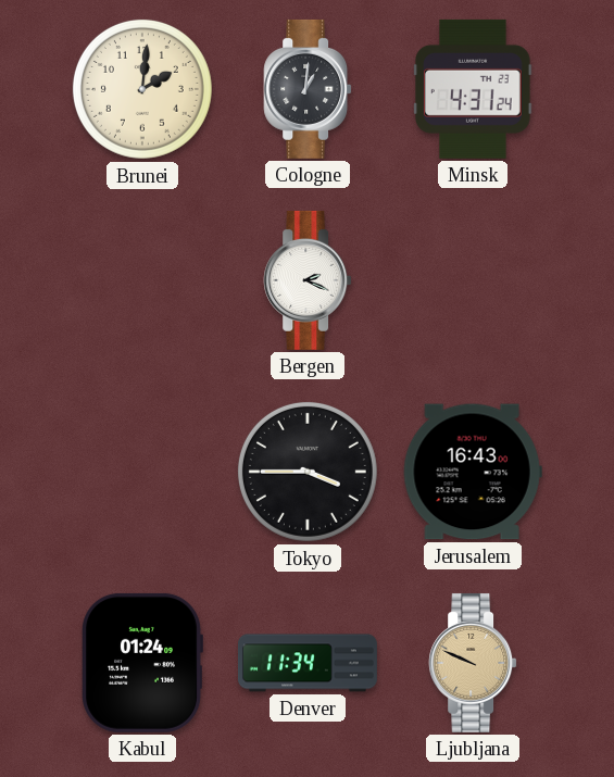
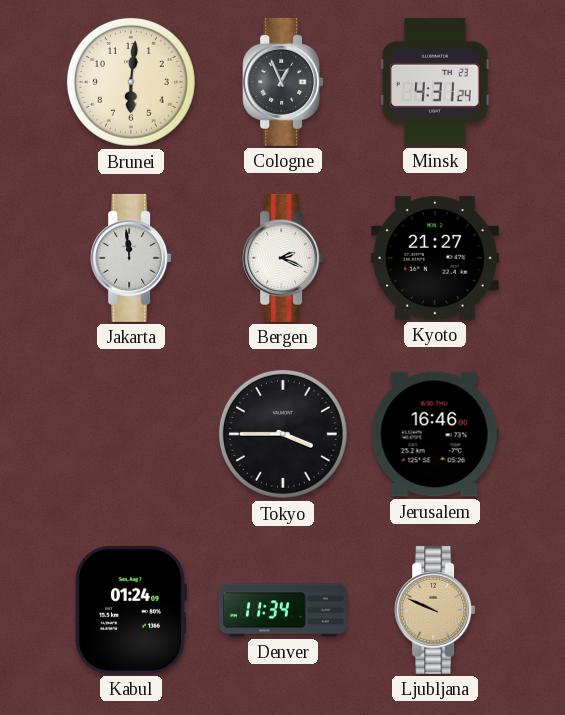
Brunei: 2:01 -> 6:01
Cologne: 1:01 -> 12:56
Jakarta: none -> 11:59
Kyoto: none -> 21:27
Jerusalem: 16:43 -> 16:46
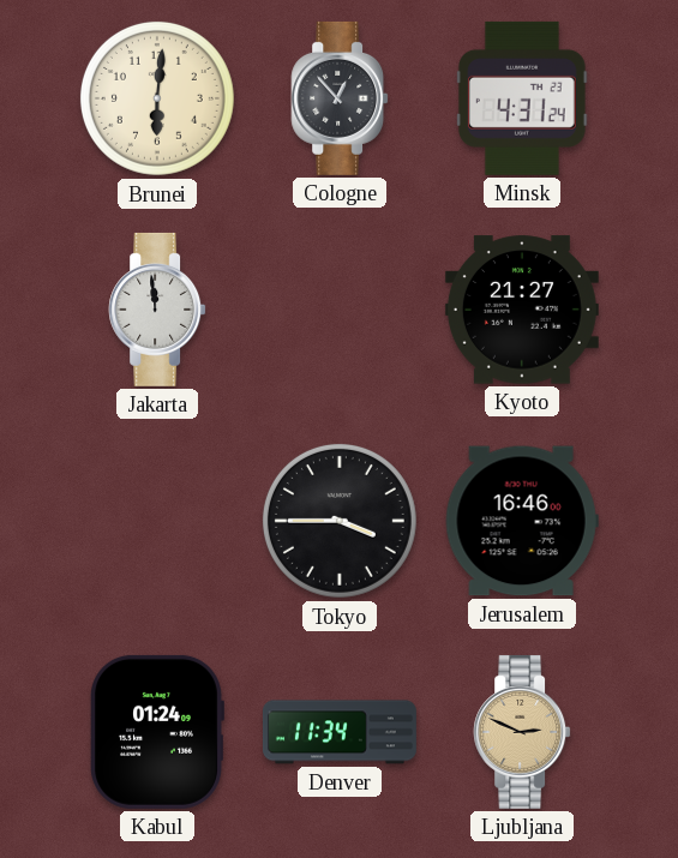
Cologne: 12:56 -> 12:53
Bergen: 2:19 -> none
Ljubljana: 9:49 -> 2:49
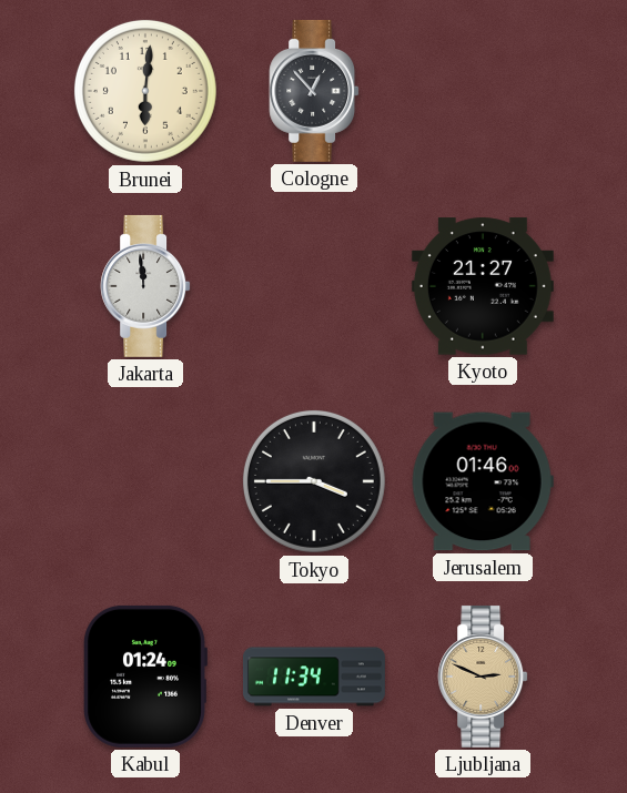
Minsk: 4:31 -> none
Jerusalem: 16:46 -> 01:46
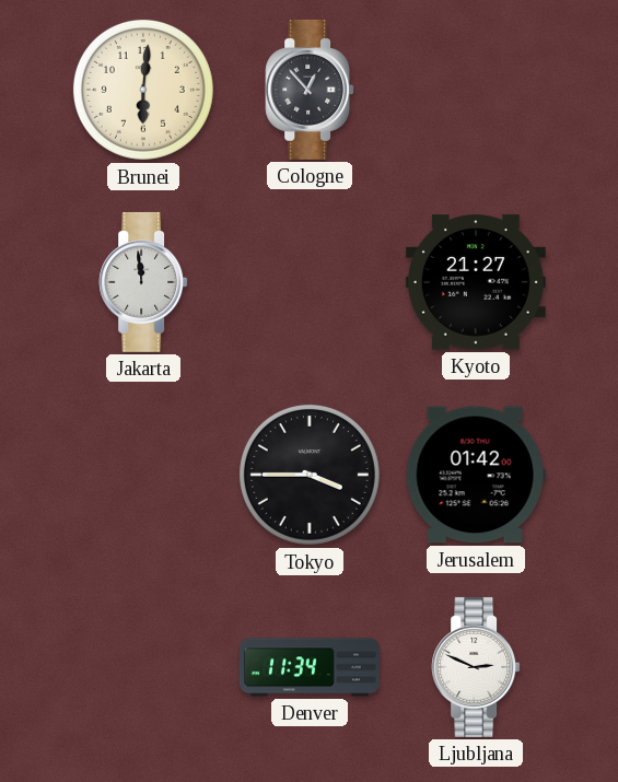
Jerusalem: 01:46 -> 01:42
Kabul: 01:24 -> none
Ljubljana dial: champagne -> white
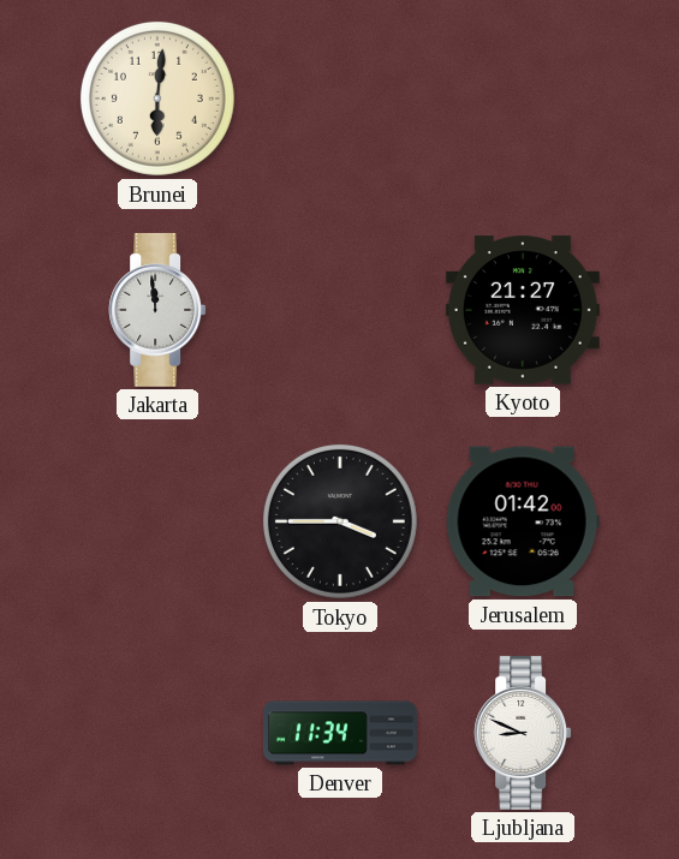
Cologne: 12:53 -> none
Ljubljana: 2:49 -> 8:49
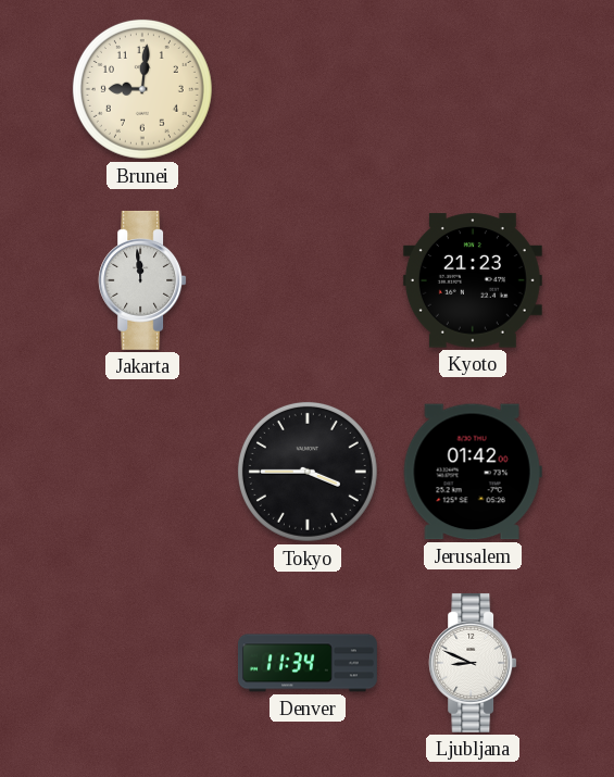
Brunei: 6:01 -> 9:01
Kyoto: 21:27 -> 21:23
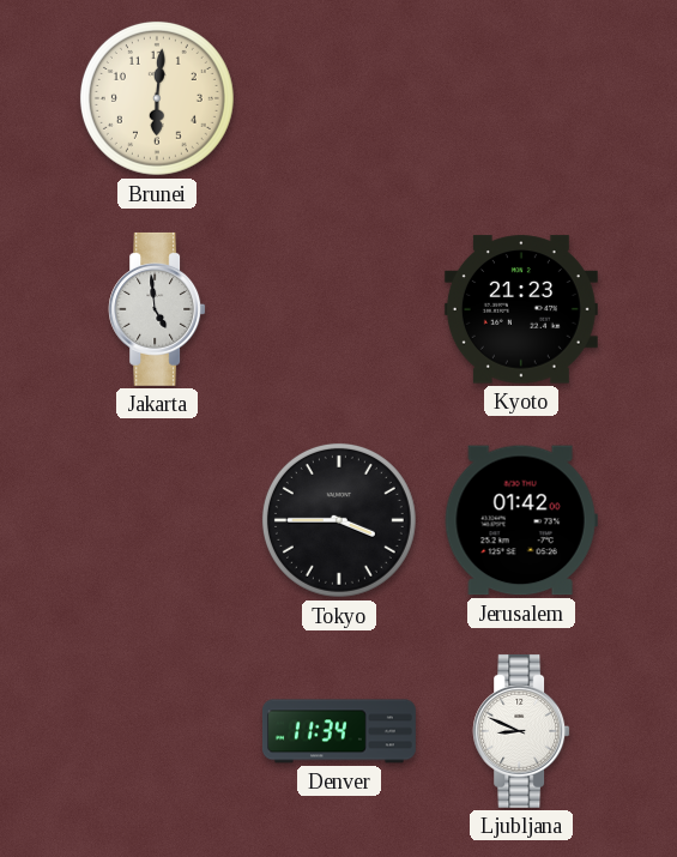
Brunei: 9:01 -> 6:01
Jakarta: 11:59 -> 4:59
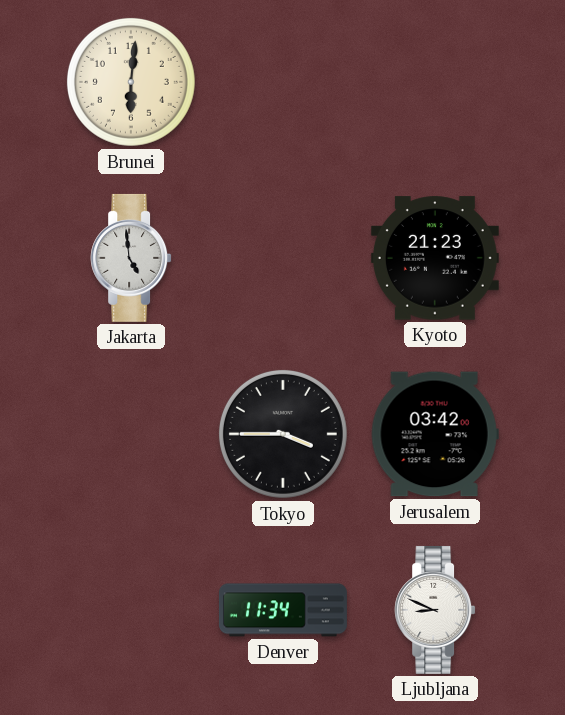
Jerusalem: 01:42 -> 03:42
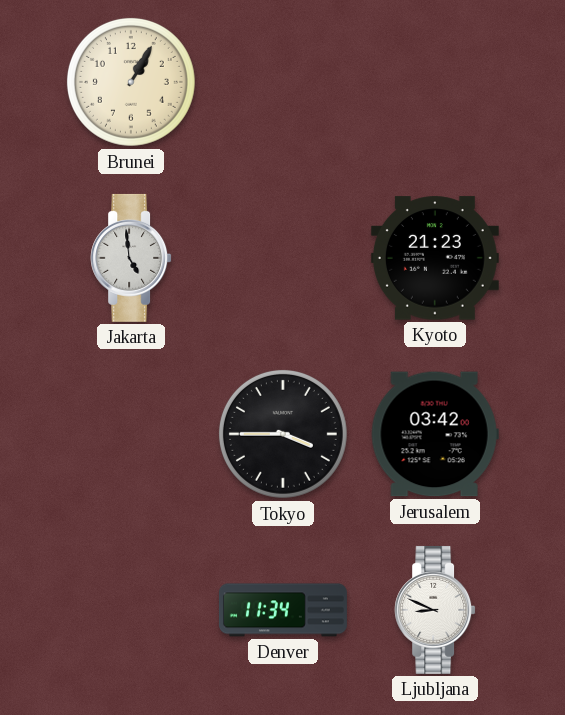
Brunei: 6:01 -> 1:05
